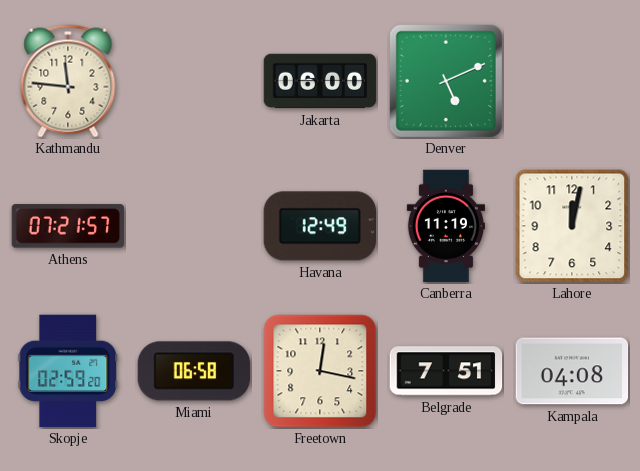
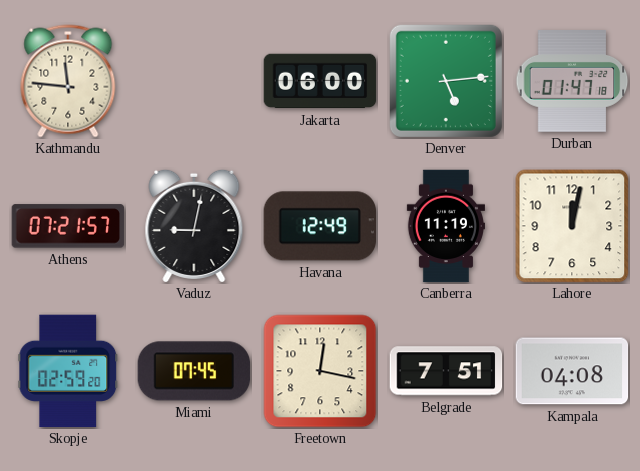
Denver: 5:11 -> 5:14
Durban: none -> 01:47
Vaduz: none -> 9:02
Miami: 06:58 -> 07:45
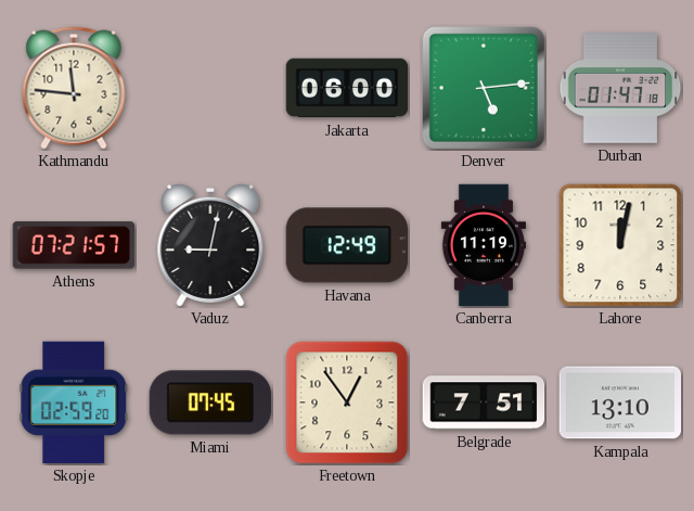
Freetown: 12:17 -> 12:54
Kampala: 04:08 -> 13:10
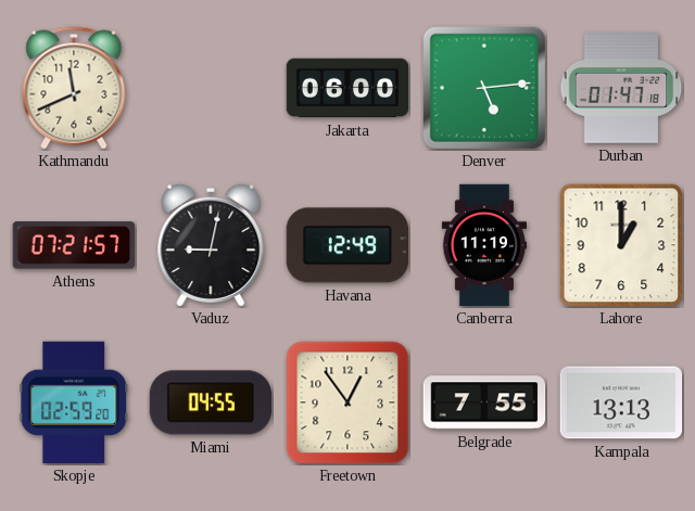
Kathmandu: 11:46 -> 11:41
Lahore: 12:02 -> 1:00
Miami: 07:45 -> 04:55
Belgrade: 7:51 -> 7:55
Kampala: 13:10 -> 13:13
